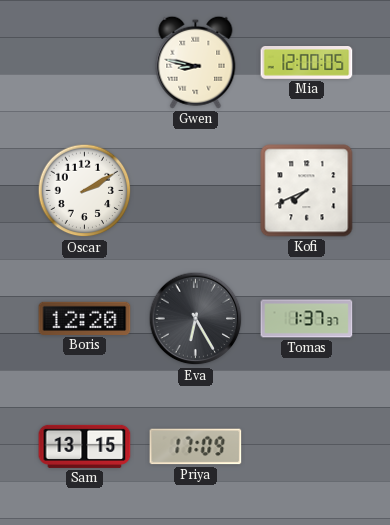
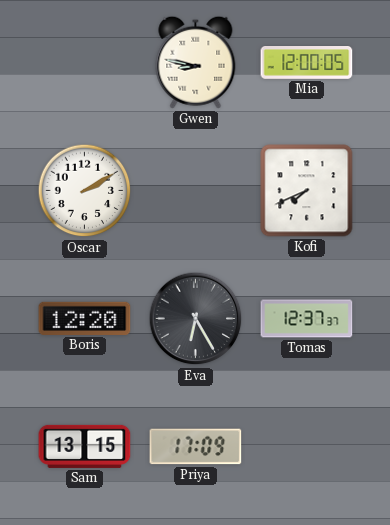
Tomas: 1:37 -> 12:37
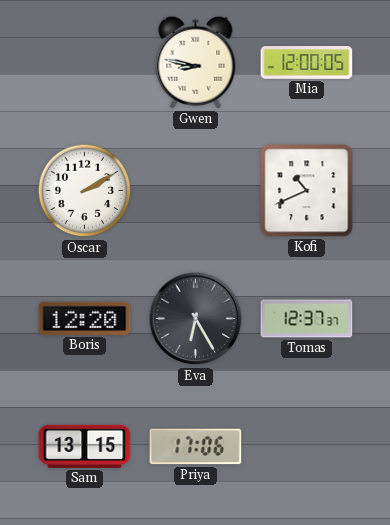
Kofi: 7:41 -> 10:41
Priya: 17:09 -> 17:06
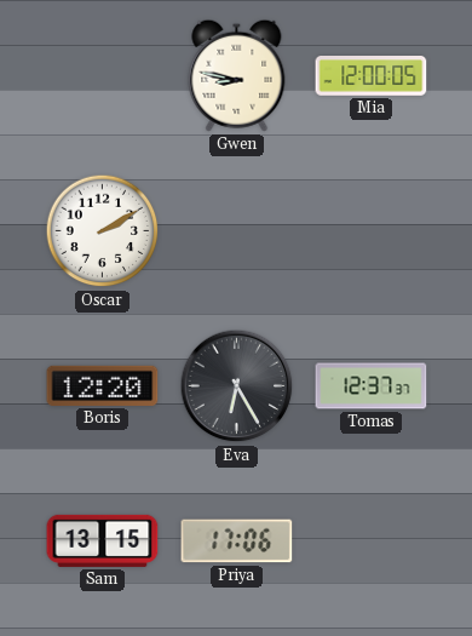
Kofi: 10:41 -> none
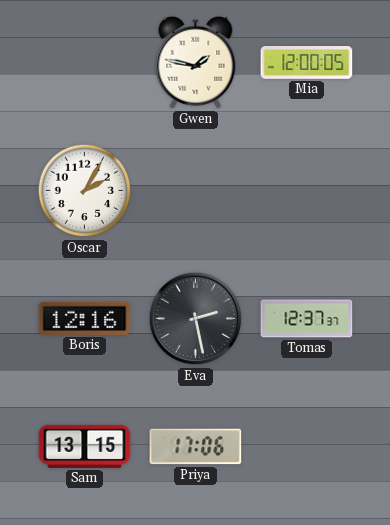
Gwen: 8:47 -> 1:47
Oscar: 2:10 -> 2:05
Boris: 12:20 -> 12:16
Eva: 6:25 -> 2:28
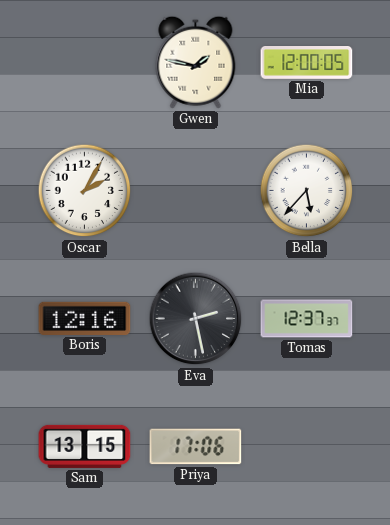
Bella: none -> 5:37
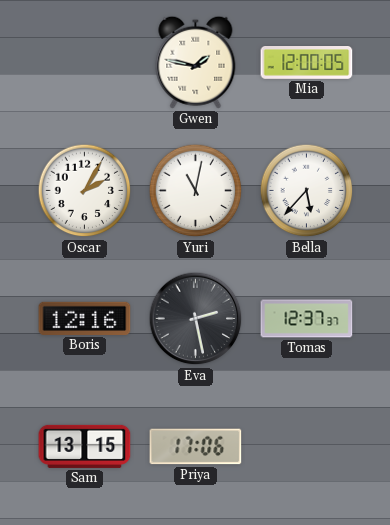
Yuri: none -> 11:02
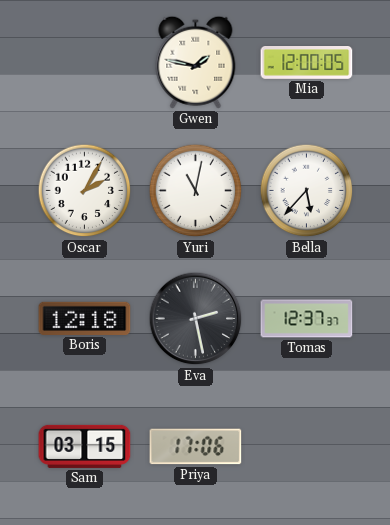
Boris: 12:16 -> 12:18
Sam: 13:15 -> 03:15
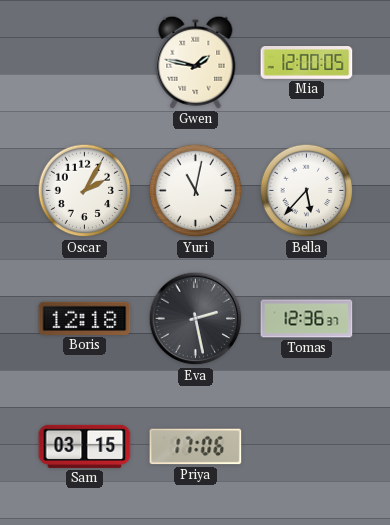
Tomas: 12:37 -> 12:36
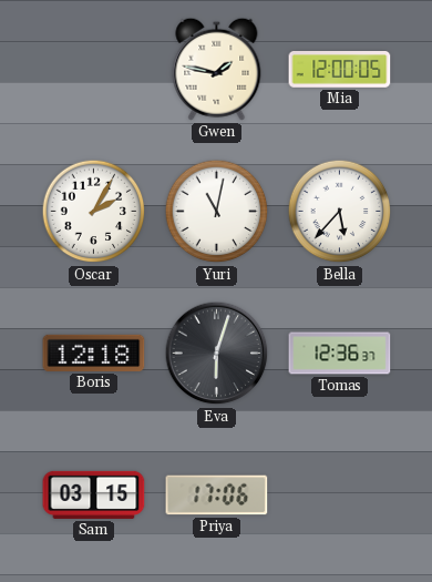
Eva: 2:28 -> 6:03
